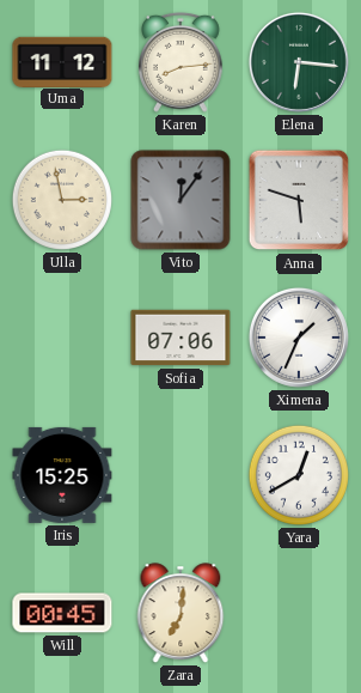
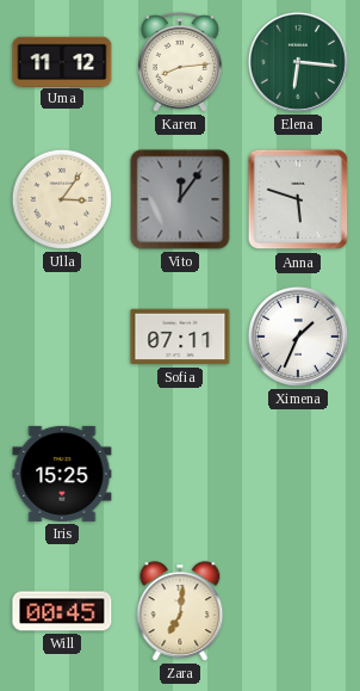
Ulla: 2:58 -> 3:06
Sofia: 07:06 -> 07:11
Yara: 12:40 -> none
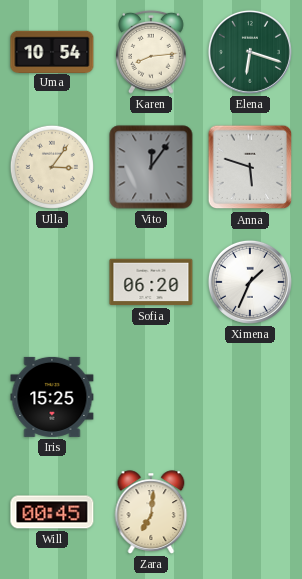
Uma: 11:12 -> 10:54
Elena: 6:16 -> 6:18
Sofia: 07:11 -> 06:20
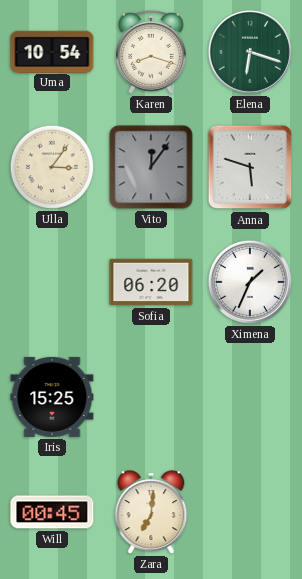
Karen: 8:14 -> 8:18
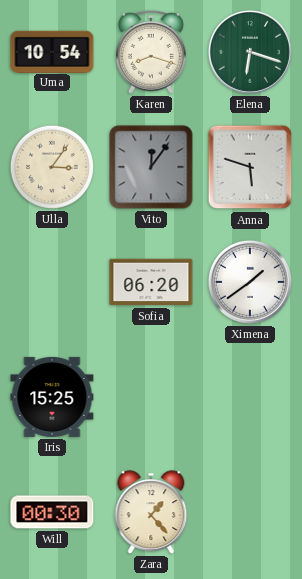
Ximena: 1:34 -> 1:39
Will: 00:45 -> 00:30
Zara: 7:01 -> 1:23
